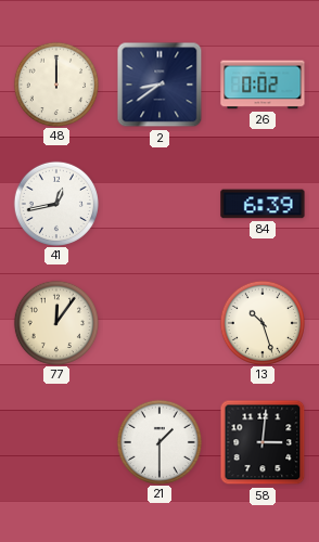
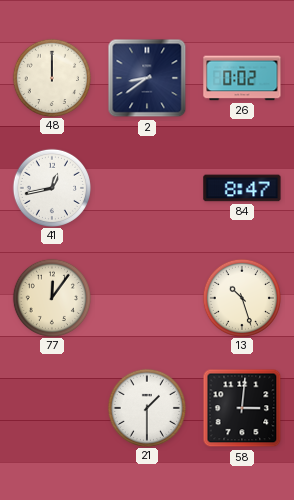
84: 6:39 -> 8:47
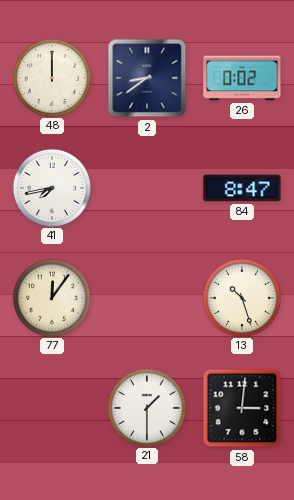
41: 12:43 -> 7:43
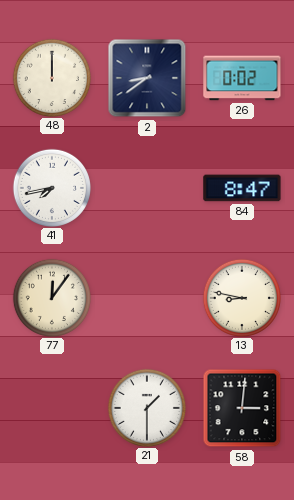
13: 10:27 -> 8:47
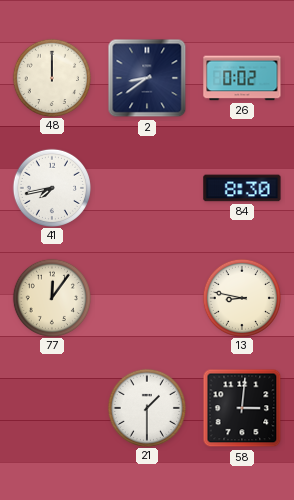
84: 8:47 -> 8:30
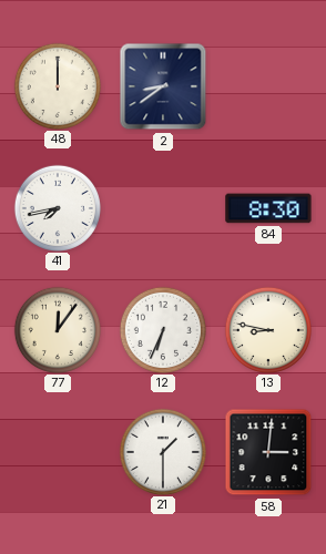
26: 0:02 -> none
12: none -> 6:34
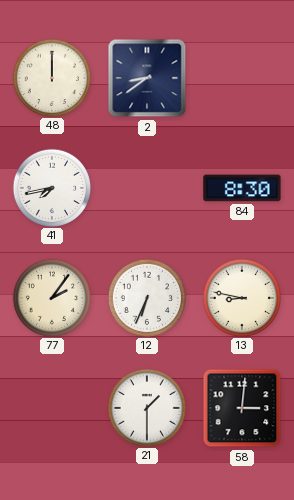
77: 12:06 -> 2:06
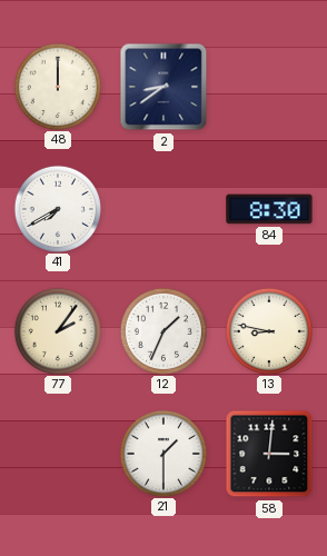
41: 7:43 -> 7:40
12: 6:34 -> 1:34
